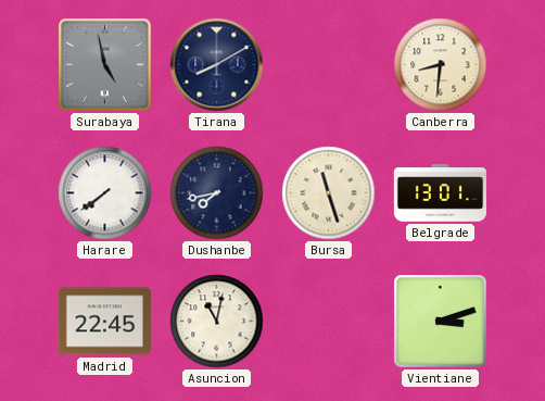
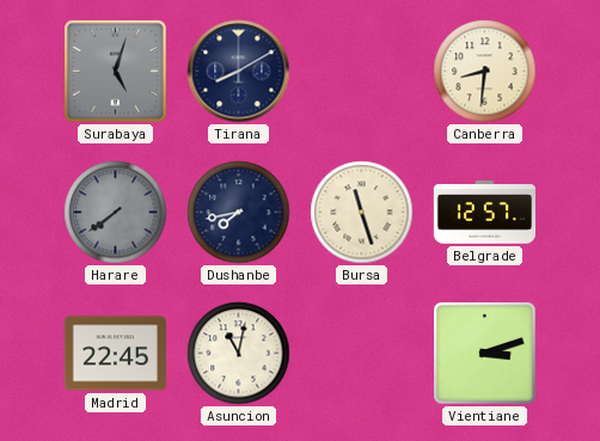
Surabaya: 4:58 -> 5:03
Harare dial: white -> grey
Belgrade: 13:01 -> 12:57
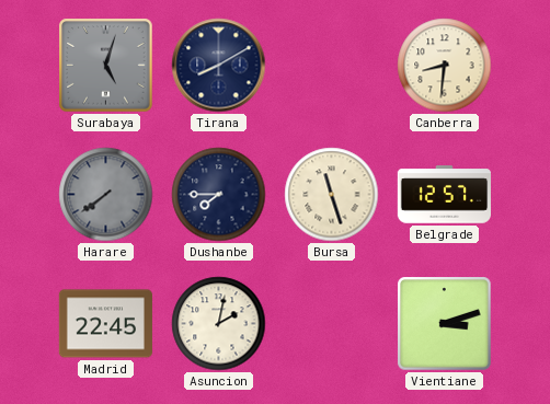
Dushanbe: 7:43 -> 7:45
Asuncion: 11:02 -> 2:02
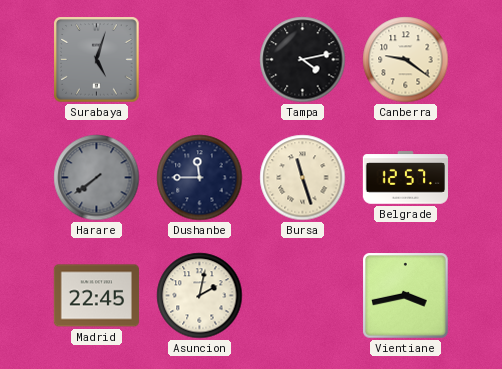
Tirana: 8:10 -> none
Tampa: none -> 4:13
Canberra: 8:31 -> 9:21
Dushanbe: 7:45 -> 11:45
Vientiane: 3:12 -> 3:43
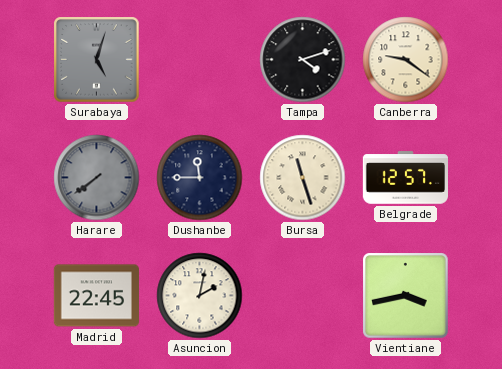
Tampa: 4:13 -> 4:12
